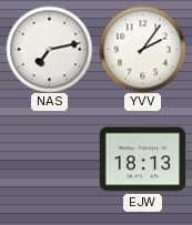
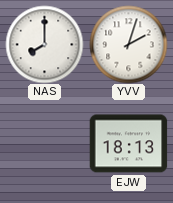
NAS: 7:13 -> 8:00
YVV: 2:06 -> 2:03
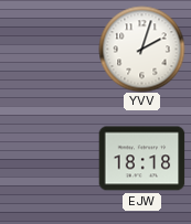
NAS: 8:00 -> none
EJW: 18:13 -> 18:18
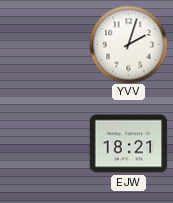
EJW: 18:18 -> 18:21
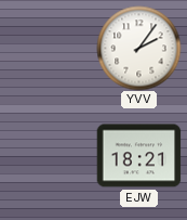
YVV: 2:03 -> 2:06
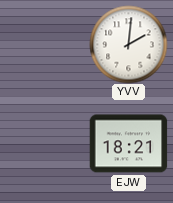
YVV: 2:06 -> 2:01
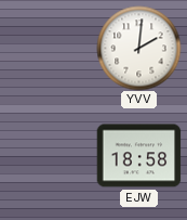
EJW: 18:21 -> 18:58
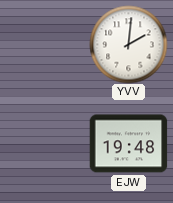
EJW: 18:58 -> 19:48
